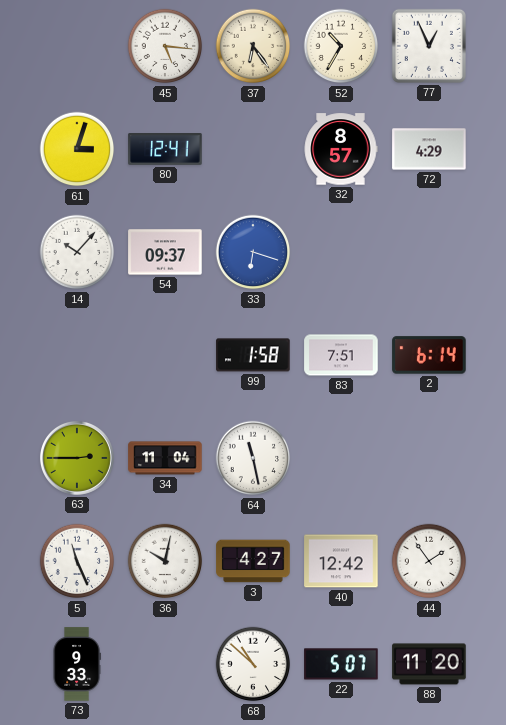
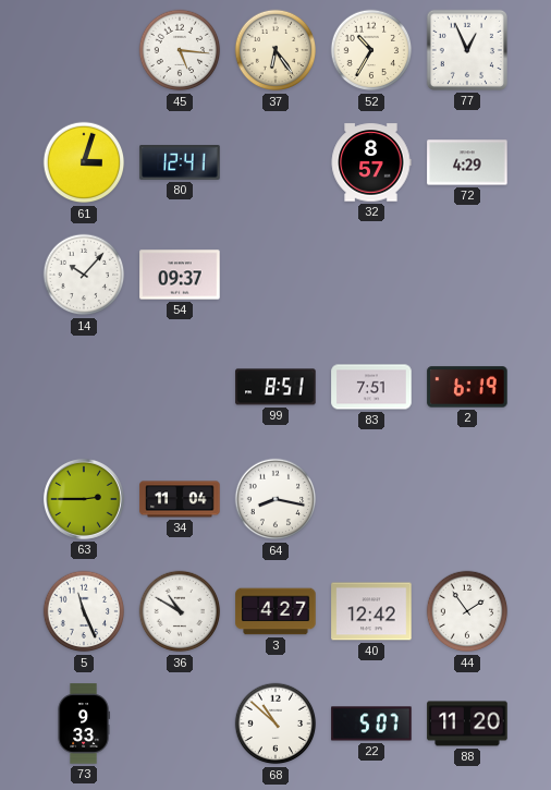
33: 6:18 -> none
99: 1:58 -> 8:51
2: 6:14 -> 6:19
64: 11:28 -> 8:17
36: 10:02 -> 10:50
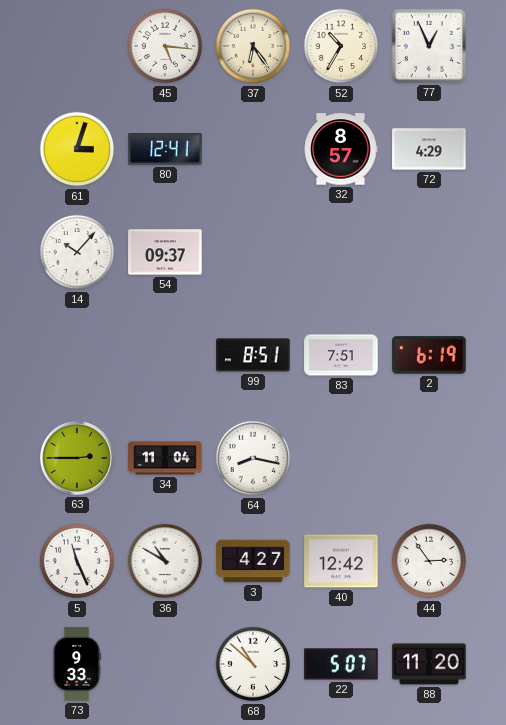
44: 1:54 -> 2:54
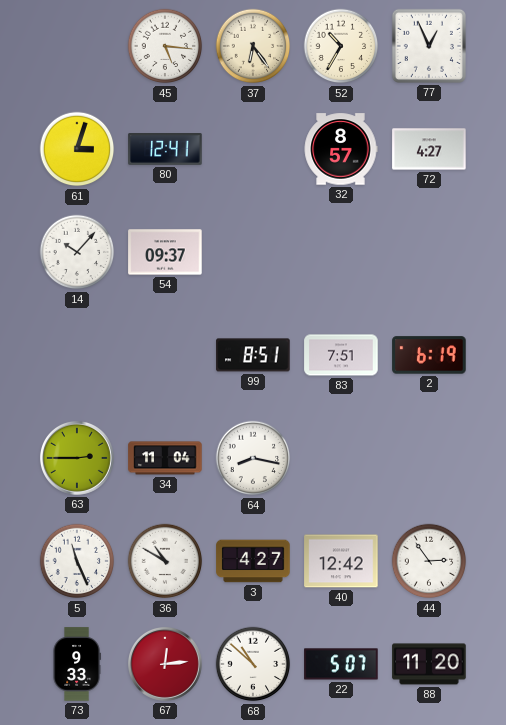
72: 4:29 -> 4:27
67: none -> 12:14
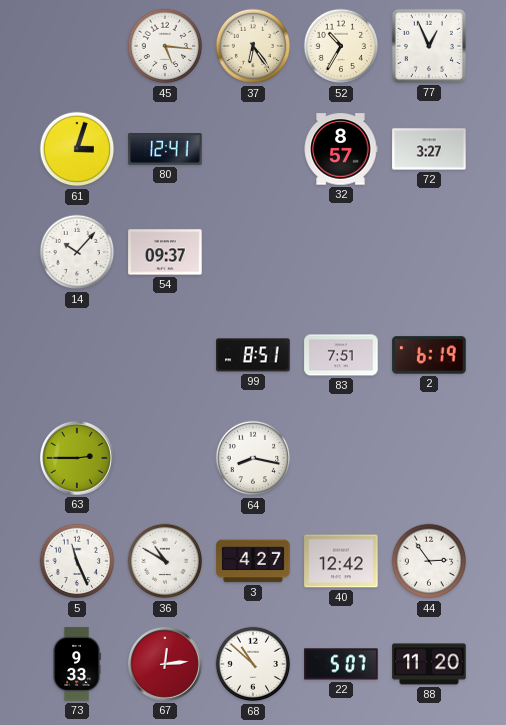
72: 4:27 -> 3:27
34: 11:04 -> none
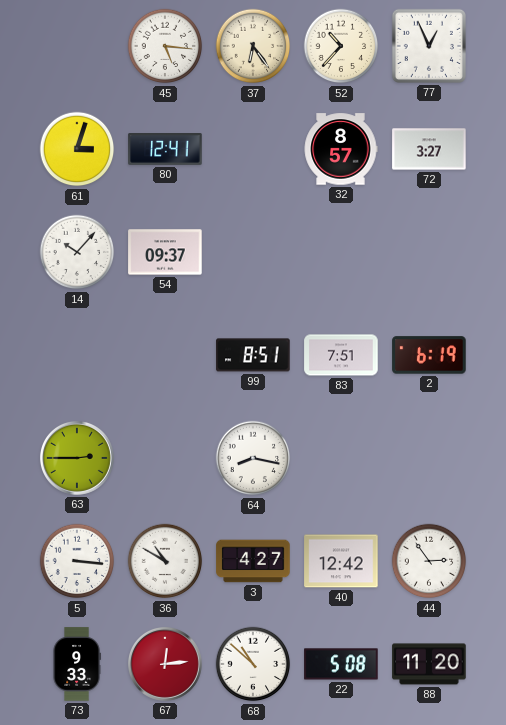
52: 10:35 -> 10:37
5: 11:26 -> 3:16
22: 5:07 -> 5:08
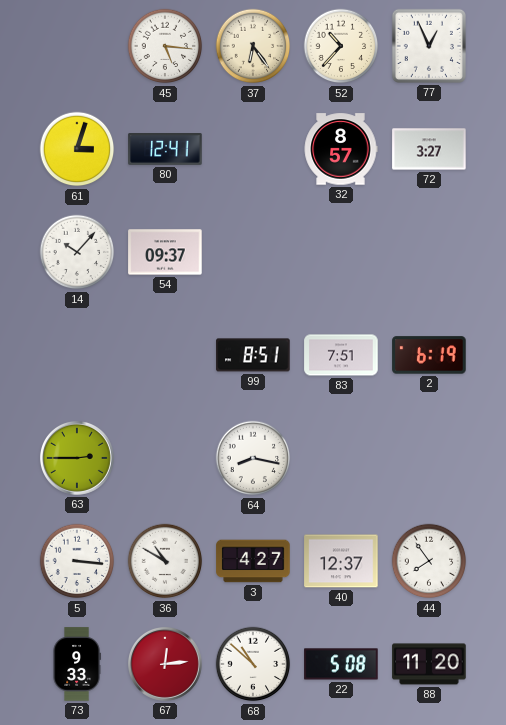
40: 12:42 -> 12:37
44: 2:54 -> 7:54
